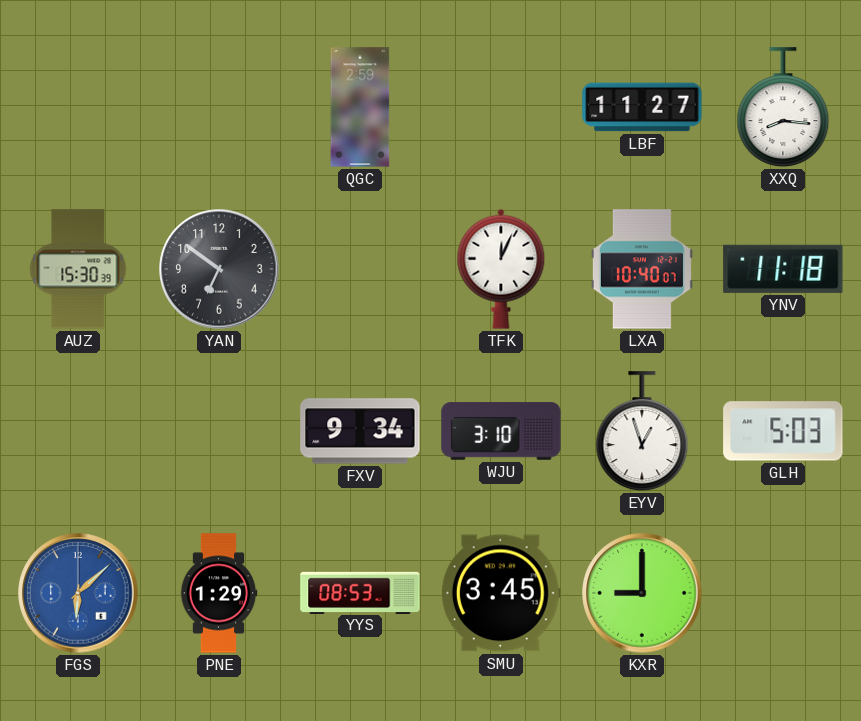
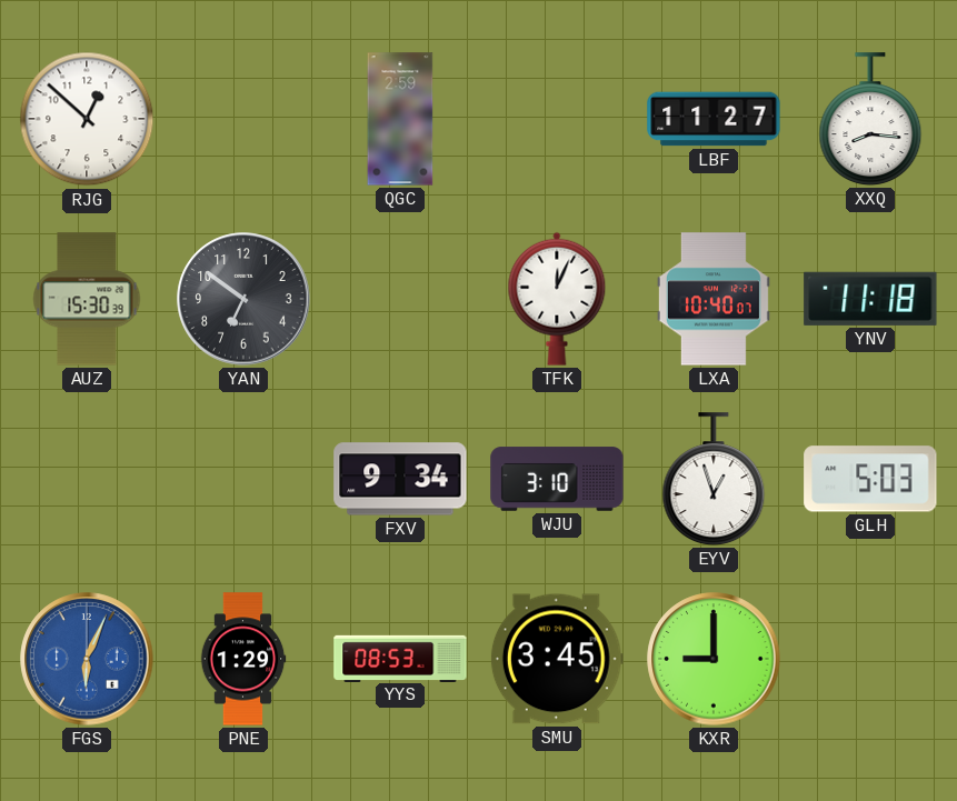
RJG: none -> 12:52
FGS: 6:08 -> 6:04
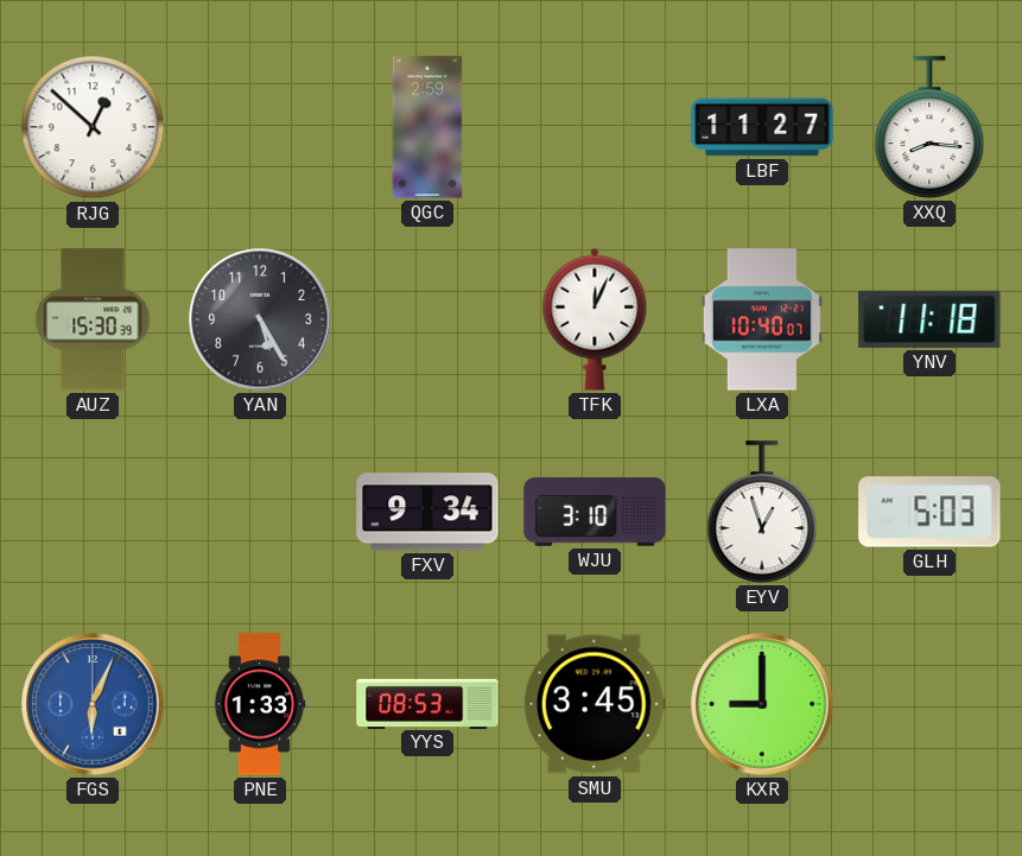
YAN: 6:51 -> 5:25
PNE: 1:29 -> 1:33
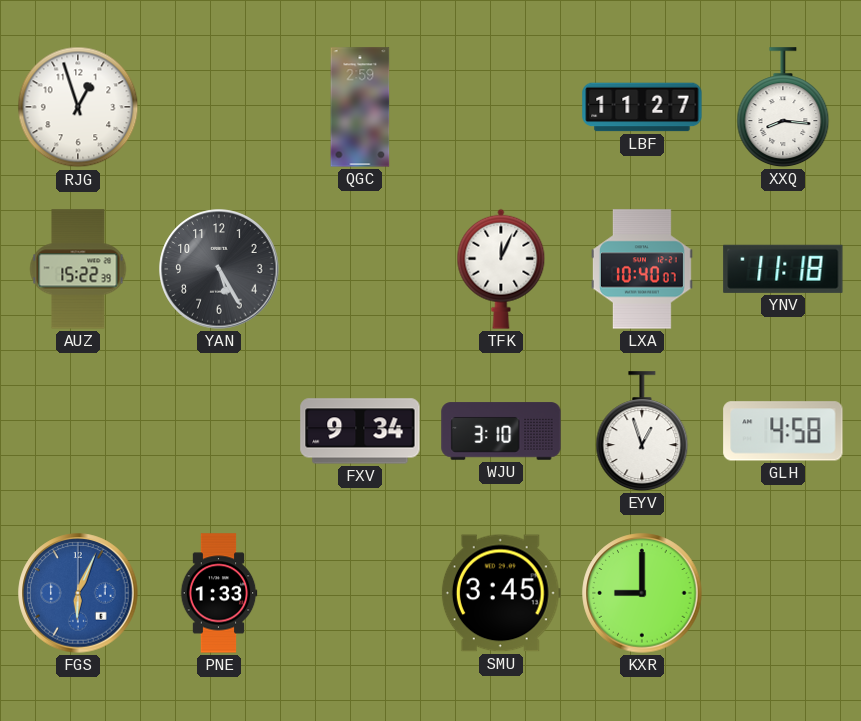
RJG: 12:52 -> 12:57
AUZ: 15:30 -> 15:22
GLH: 5:03 -> 4:58
YYS: 08:53 -> none
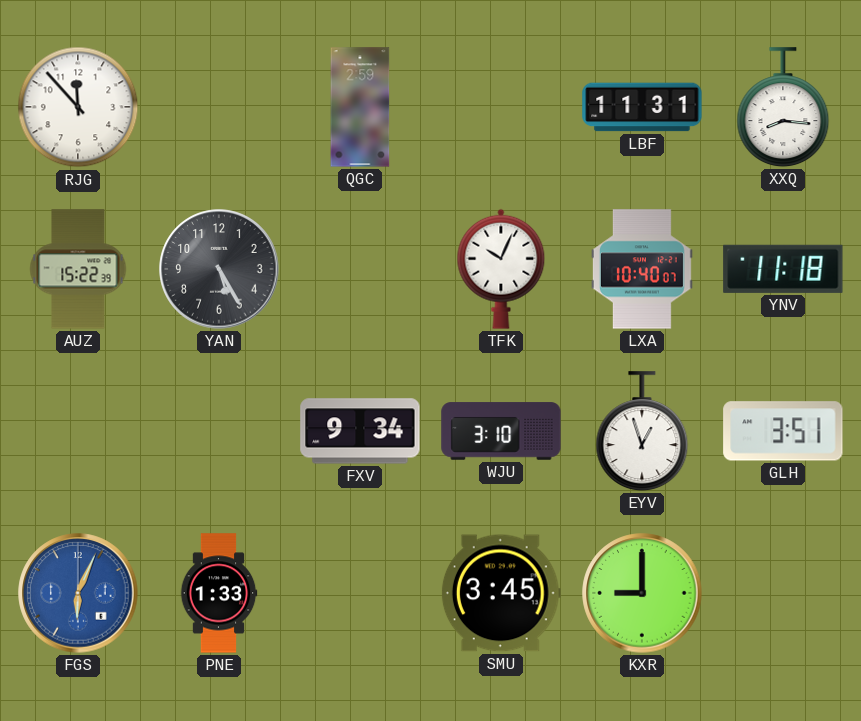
RJG: 12:57 -> 11:53
LBF: 11:27 -> 11:31
TFK: 12:04 -> 10:04
GLH: 4:58 -> 3:51
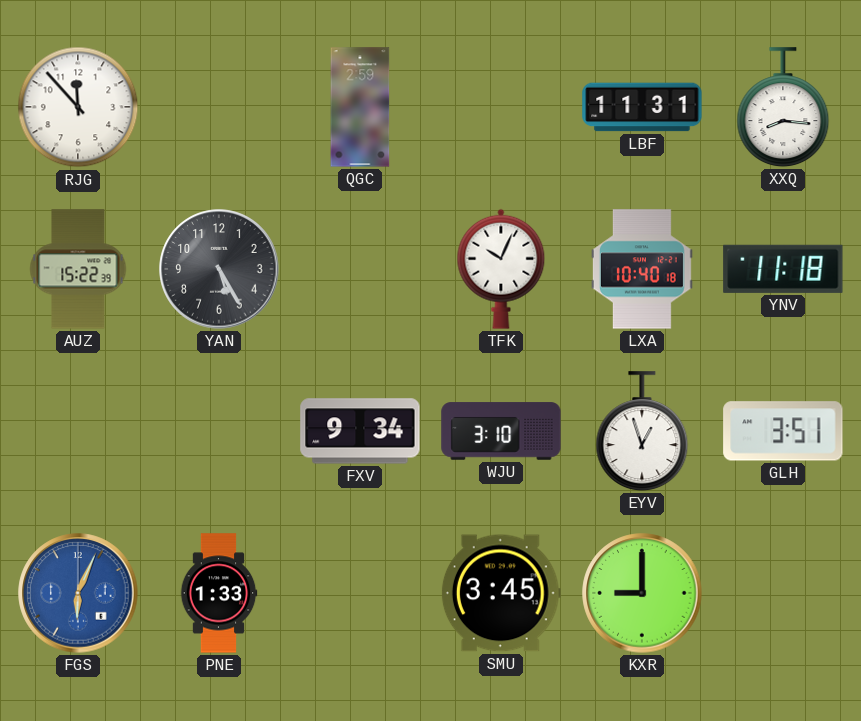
LXA: 10:40:07 -> 10:40:18
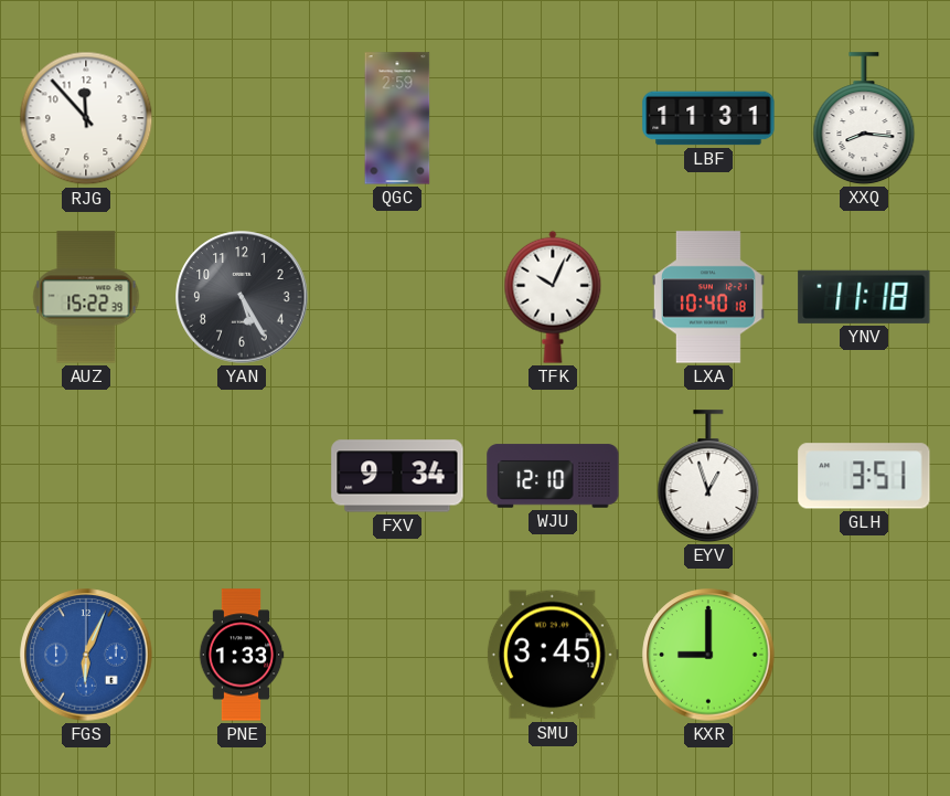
WJU: 3:10 -> 12:10
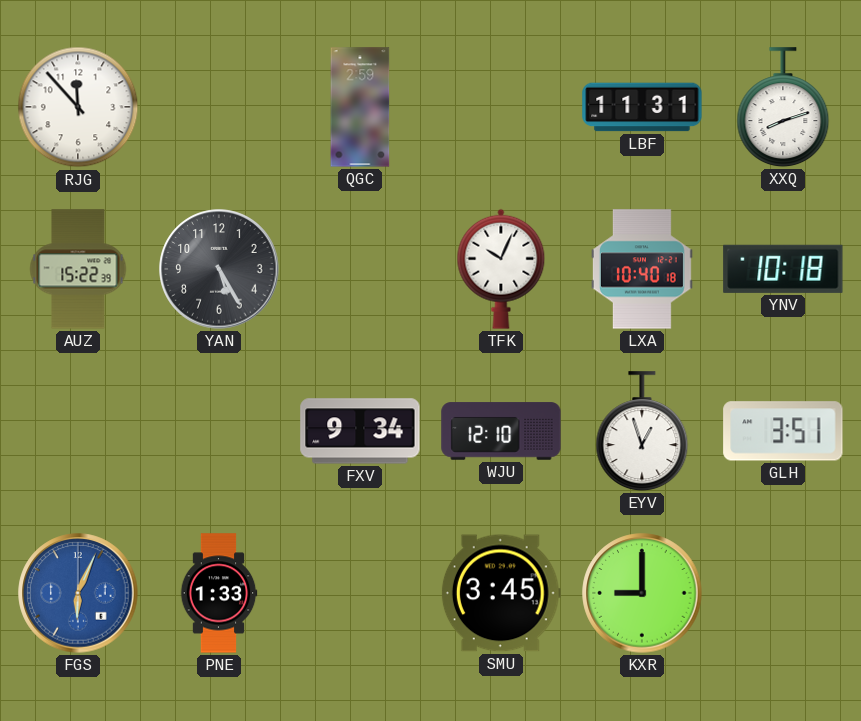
XXQ: 8:16 -> 8:12
YNV: 11:18 -> 10:18
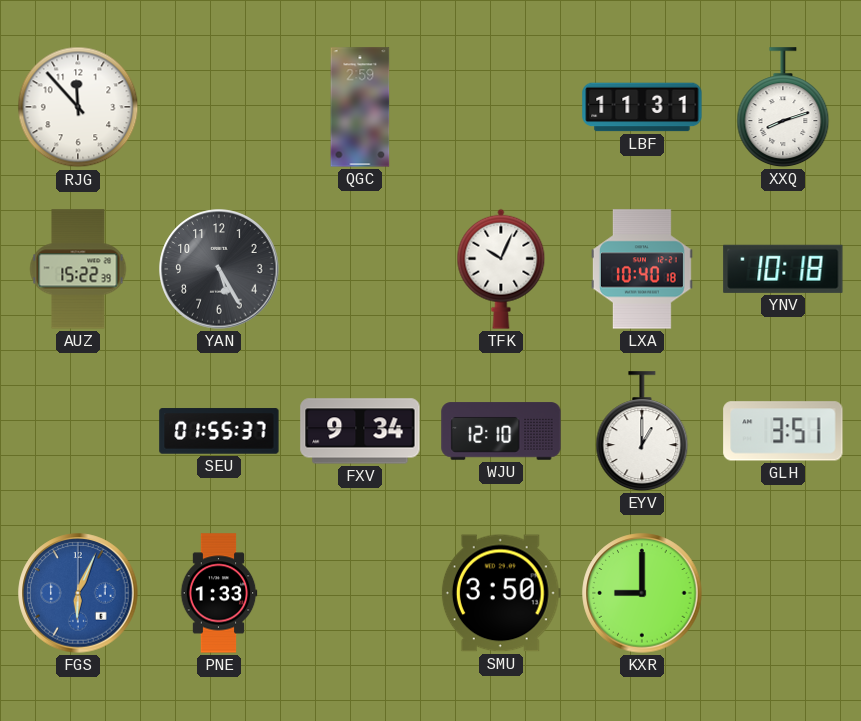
SEU: none -> 01:55
EYV: 12:57 -> 1:00
SMU: 3:45 -> 3:50
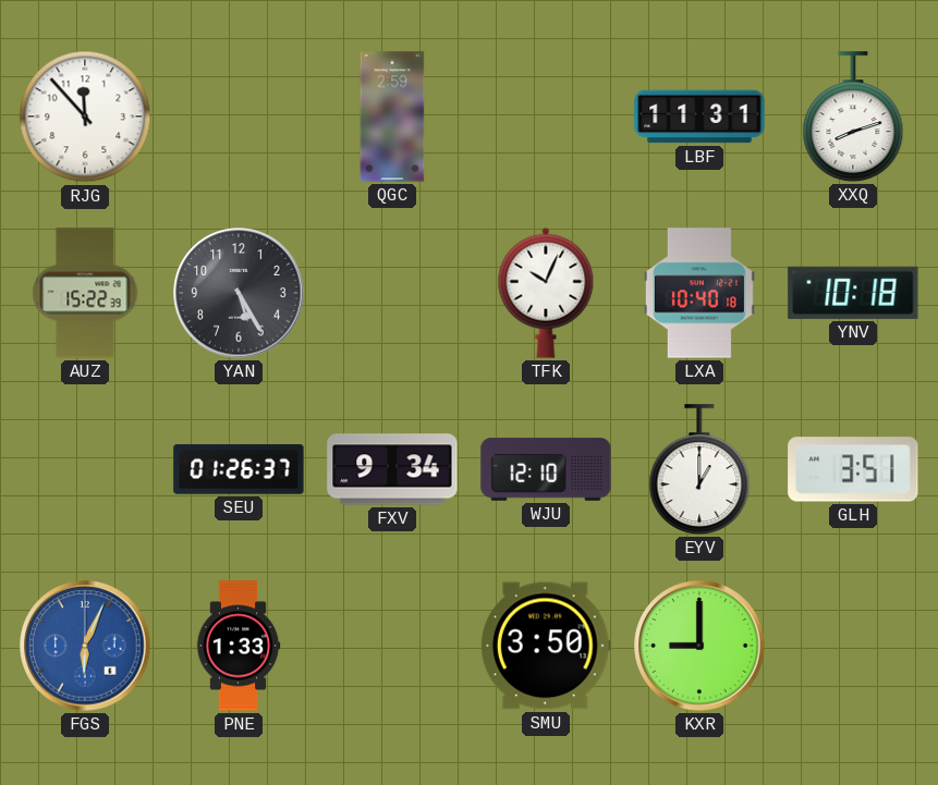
SEU: 01:55 -> 01:26
